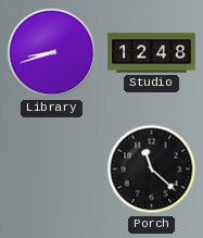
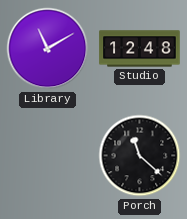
Library: 8:42 -> 11:10
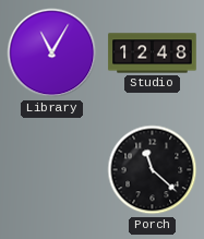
Library: 11:10 -> 11:05
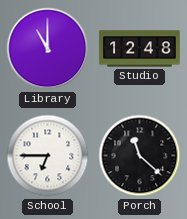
Library: 11:05 -> 11:00
School: none -> 6:45
